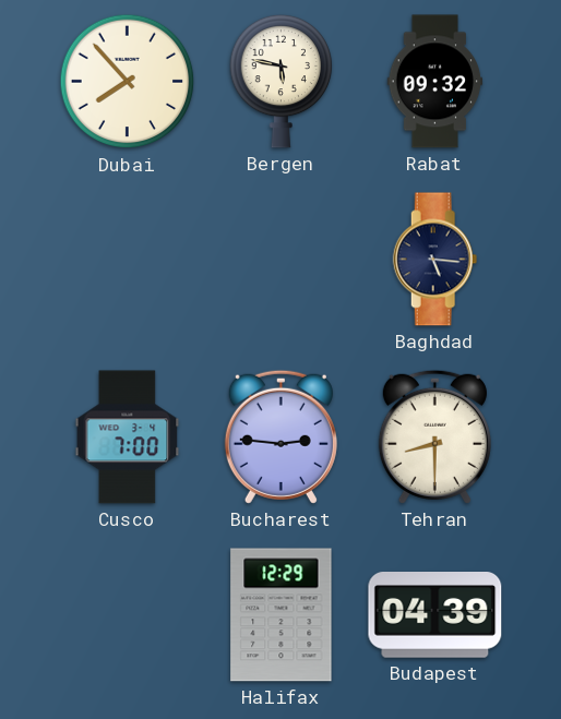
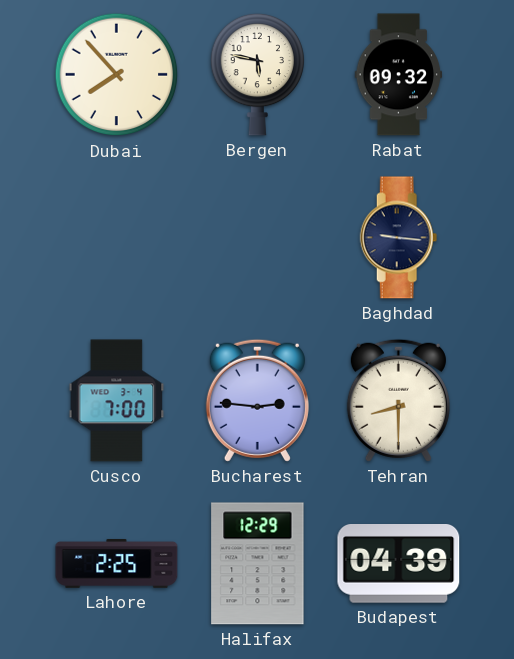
Baghdad: 5:16 -> 9:16
Lahore: none -> 2:25
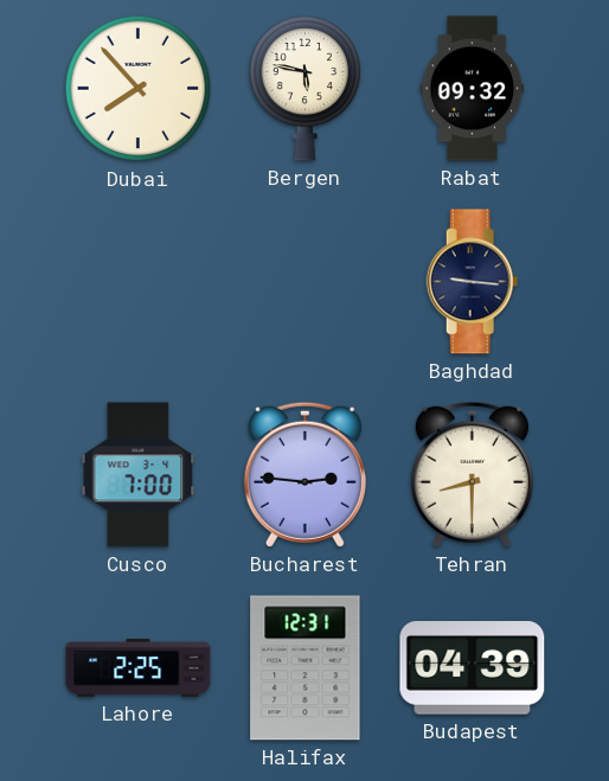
Halifax: 12:29 -> 12:31
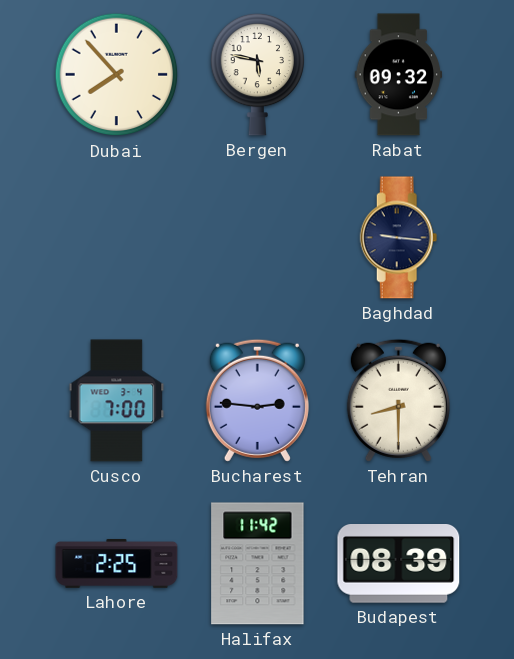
Halifax: 12:31 -> 11:42
Budapest: 04:39 -> 08:39
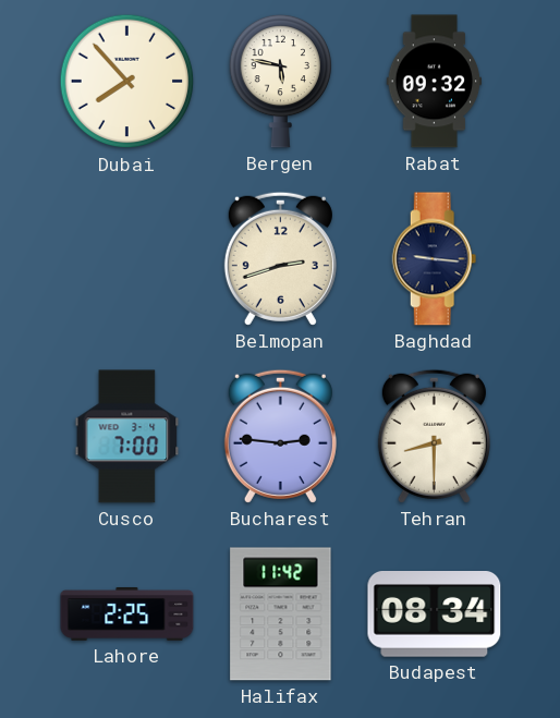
Belmopan: none -> 2:42
Budapest: 08:39 -> 08:34
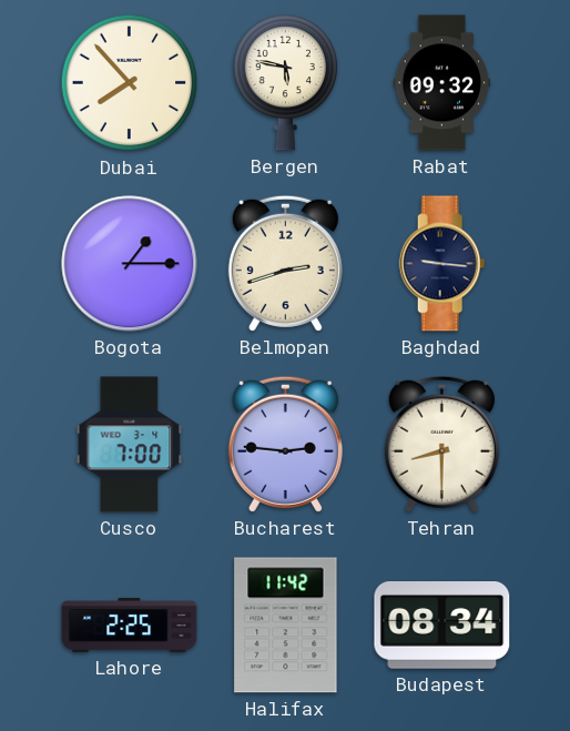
Bogota: none -> 1:15
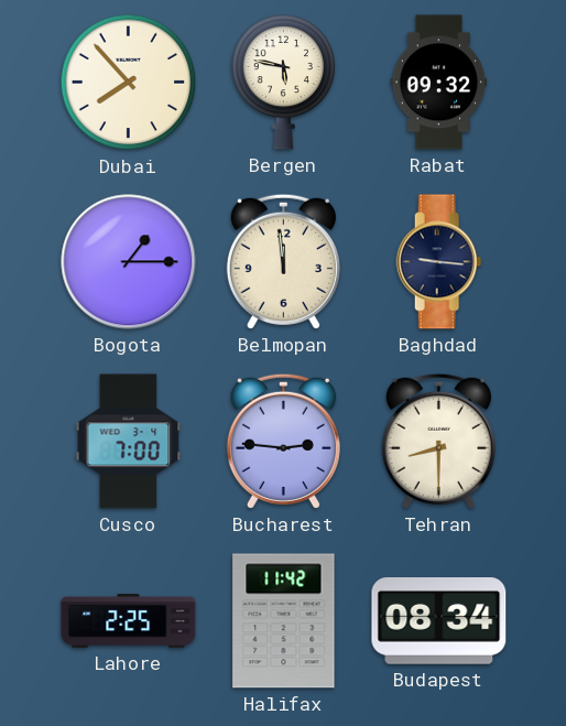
Belmopan: 2:42 -> 11:59
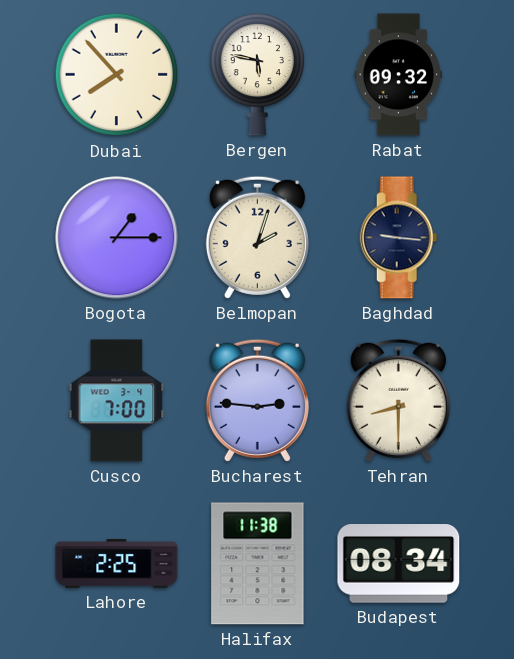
Belmopan: 11:59 -> 2:03
Halifax: 11:42 -> 11:38
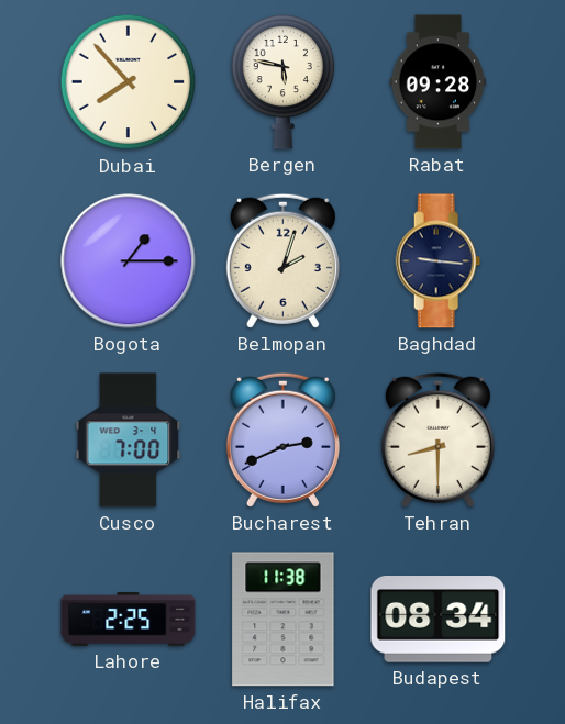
Rabat: 09:32 -> 09:28
Bucharest: 2:46 -> 2:41
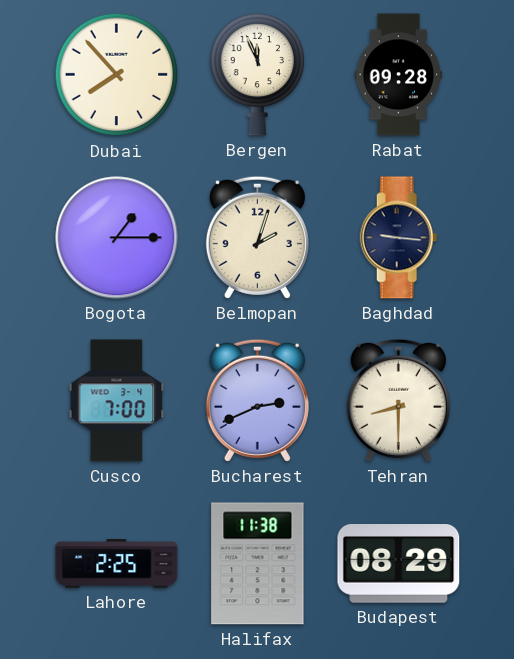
Bergen: 5:47 -> 11:56
Budapest: 08:34 -> 08:29
